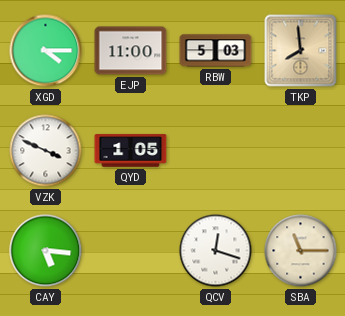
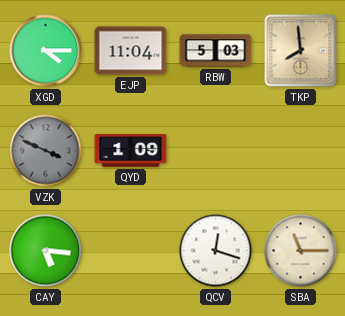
EJP: 11:00 -> 11:04
VZK dial: white -> grey
QYD: 1:05 -> 1:09
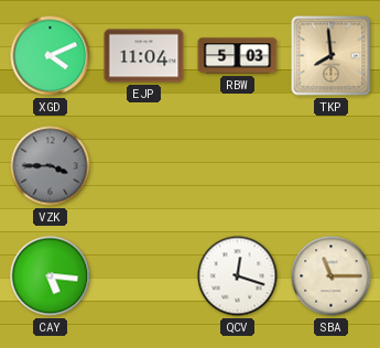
XGD: 4:15 -> 4:11
VZK: 3:49 -> 3:45
QYD: 1:09 -> none
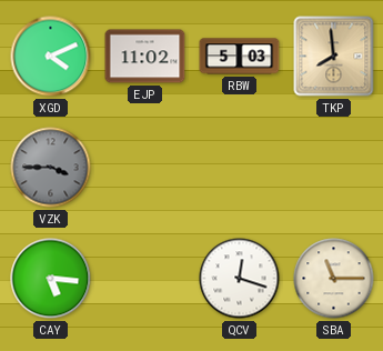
EJP: 11:04 -> 11:02
